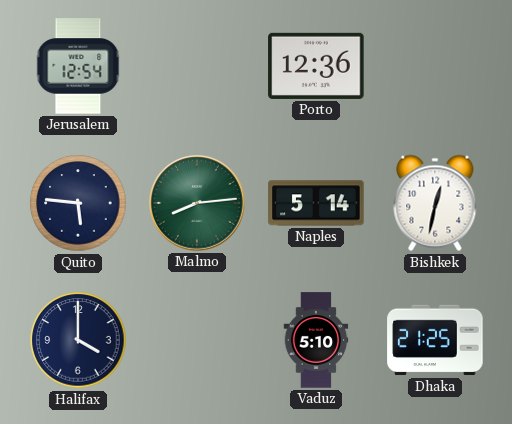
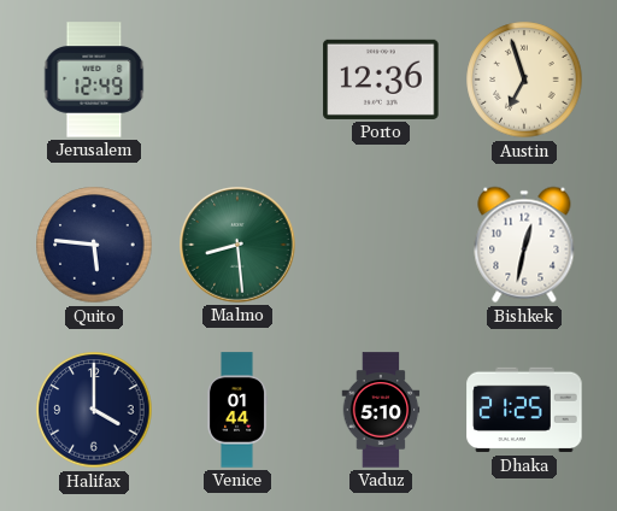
Jerusalem: 12:54 -> 12:49
Austin: none -> 6:57
Malmo: 8:14 -> 8:29
Naples: 5:14 -> none
Venice: none -> 01:44
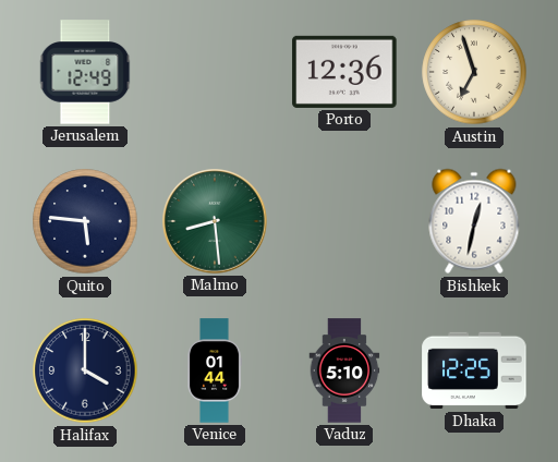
Dhaka: 21:25 -> 12:25
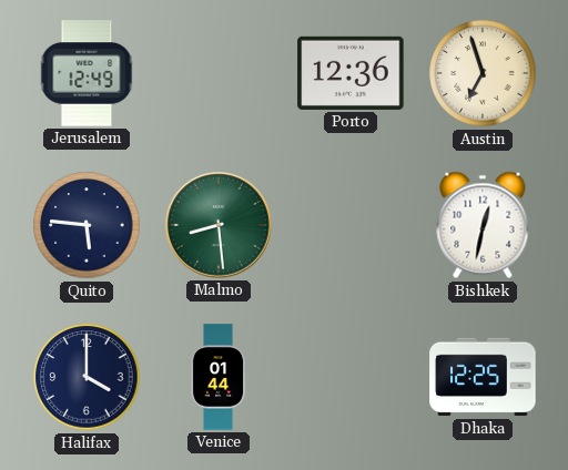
Vaduz: 5:10 -> none
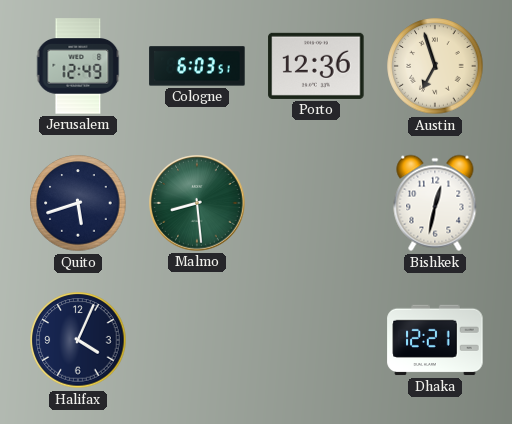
Cologne: none -> 6:03
Quito: 5:46 -> 5:42
Halifax: 4:00 -> 4:04
Venice: 01:44 -> none
Dhaka: 12:25 -> 12:21
